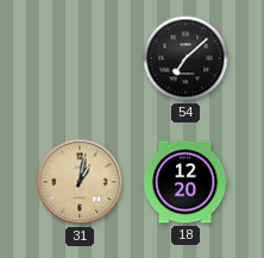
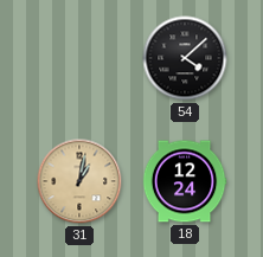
54: 7:08 -> 4:08
18: 12:20 -> 12:24
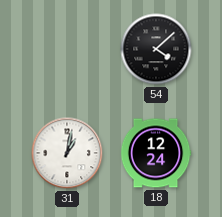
31 dial: champagne -> white
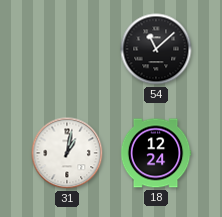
54: 4:08 -> 11:08
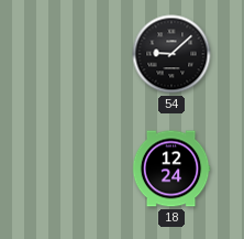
54: 11:08 -> 9:08
31: 1:02 -> none
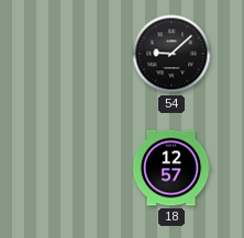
18: 12:24 -> 12:57
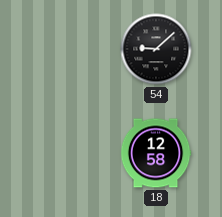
18: 12:57 -> 12:58
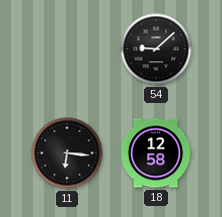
11: none -> 6:16
